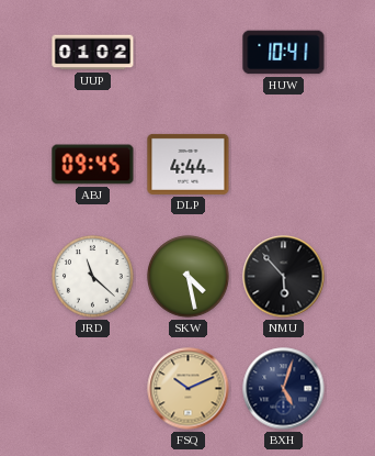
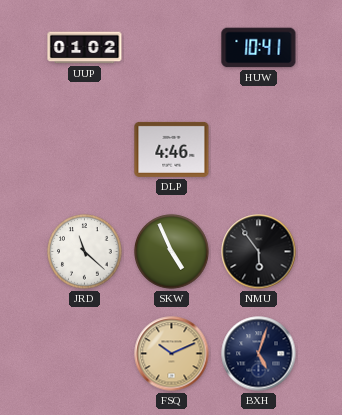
ABJ: 09:45 -> none
DLP: 4:44 -> 4:46
SKW: 4:28 -> 4:56
NMU: 5:53 -> 5:54
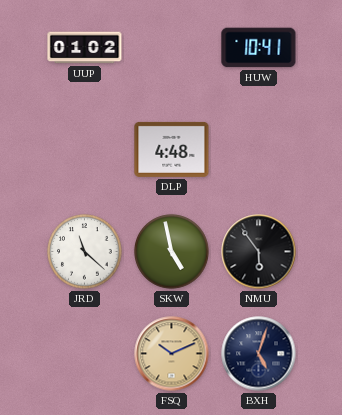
DLP: 4:46 -> 4:48
SKW: 4:56 -> 4:58
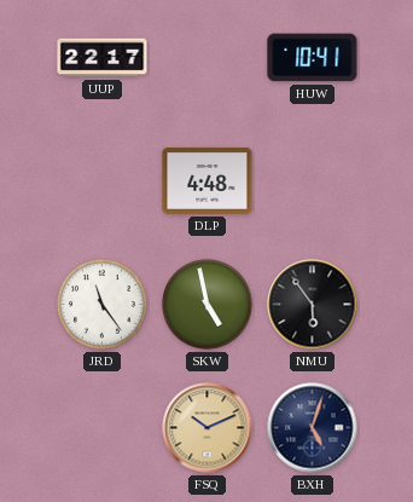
UUP: 01:02 -> 22:17
JRD: 11:22 -> 11:24
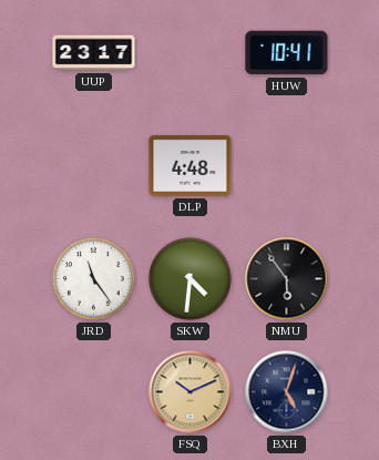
UUP: 22:17 -> 23:17
SKW: 4:58 -> 4:31
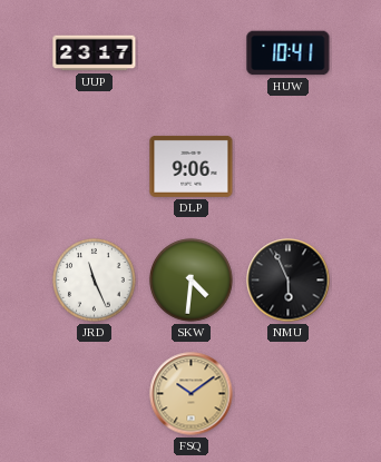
DLP: 4:48 -> 9:06
JRD: 11:24 -> 11:26
NMU: 5:54 -> 5:56
FSQ: 10:11 -> 10:09
BXH: 5:03 -> none
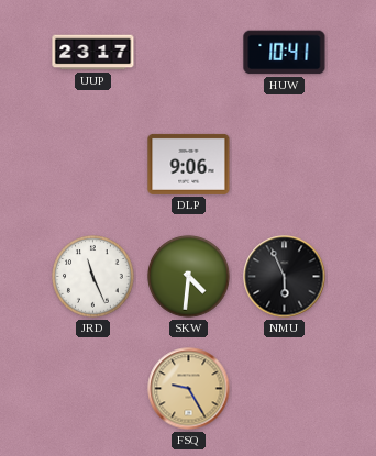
FSQ: 10:09 -> 9:25
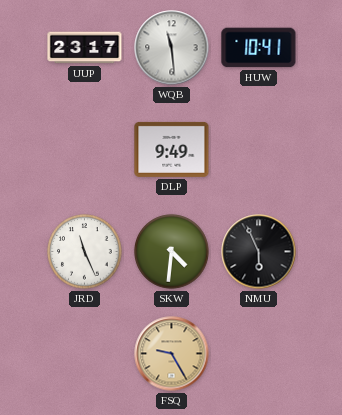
WQB: none -> 11:29
DLP: 9:06 -> 9:49
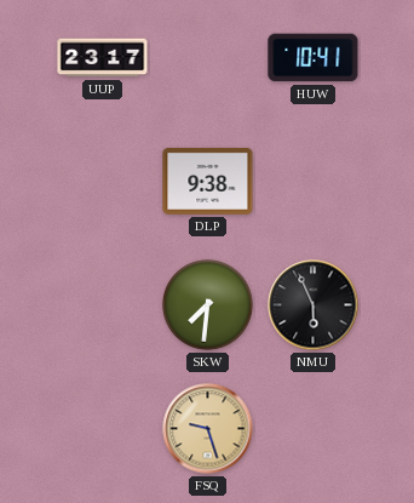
WQB: 11:29 -> none
DLP: 9:49 -> 9:38
JRD: 11:26 -> none
SKW: 4:31 -> 7:31
FSQ: 9:25 -> 9:27
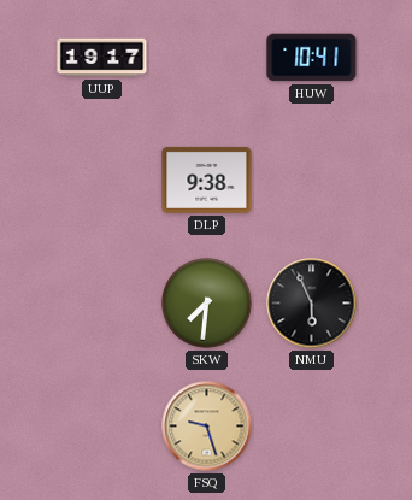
UUP: 23:17 -> 19:17
